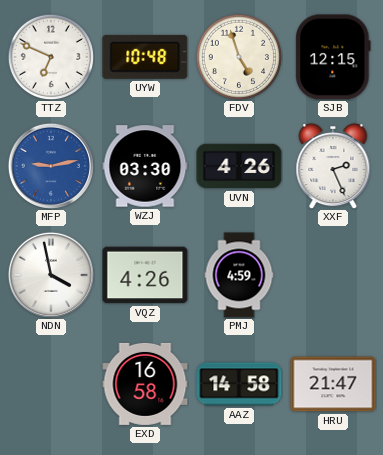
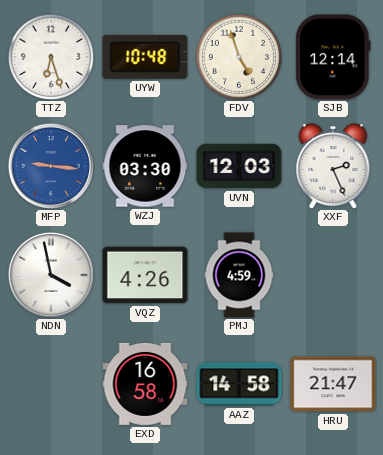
TTZ: 6:49 -> 6:27
SJB: 12:15 -> 12:14
MFP: 9:13 -> 9:16
UVN: 4:26 -> 12:03
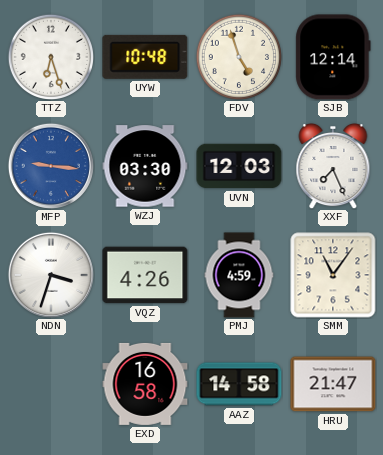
XXF: 2:26 -> 7:26
NDN: 3:58 -> 3:33
SMM: none -> 11:06
